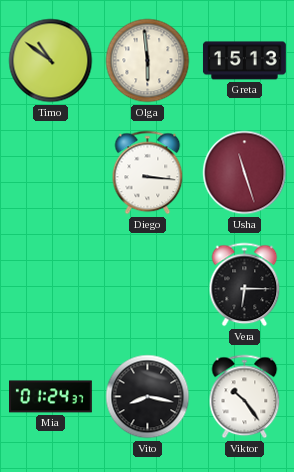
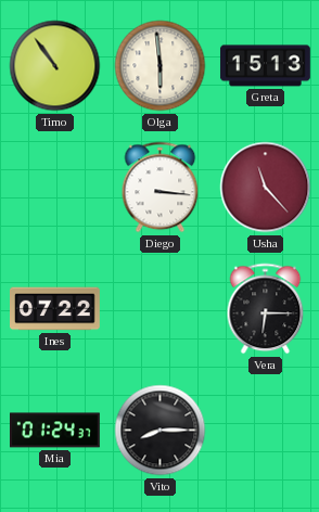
Timo: 10:51 -> 10:54
Usha: 11:27 -> 11:23
Ines: none -> 07:22
Vito: 8:17 -> 8:15
Viktor: 10:24 -> none
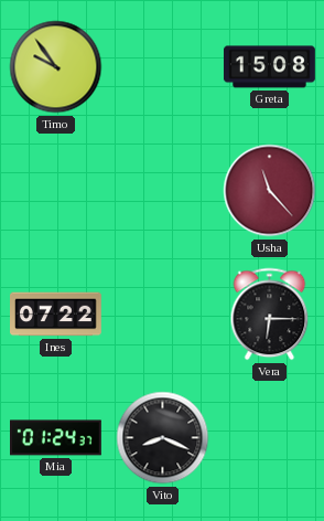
Timo: 10:54 -> 9:54
Olga: 5:59 -> none
Greta: 15:13 -> 15:08
Diego: 3:16 -> none
Vito: 8:15 -> 8:19
